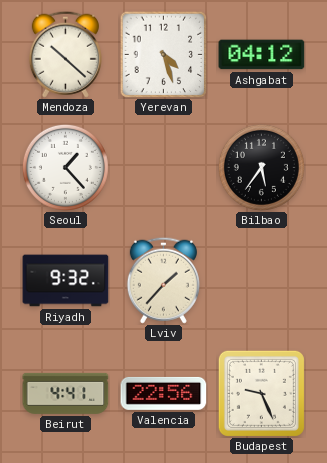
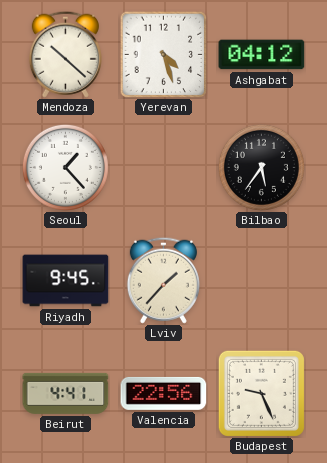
Riyadh: 9:32 -> 9:45
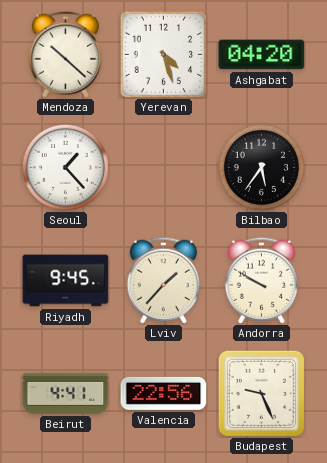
Ashgabat: 04:12 -> 04:20
Andorra: none -> 9:50
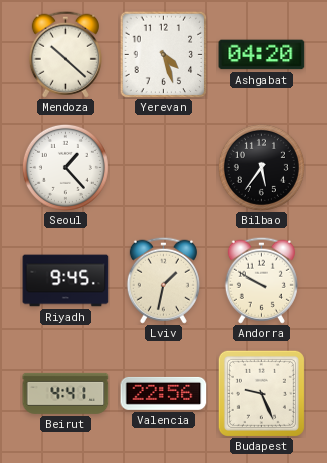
Lviv: 1:37 -> 1:32
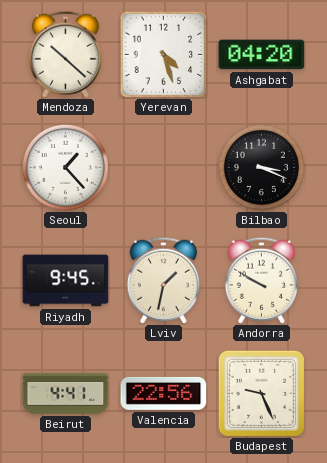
Bilbao: 5:36 -> 3:19
